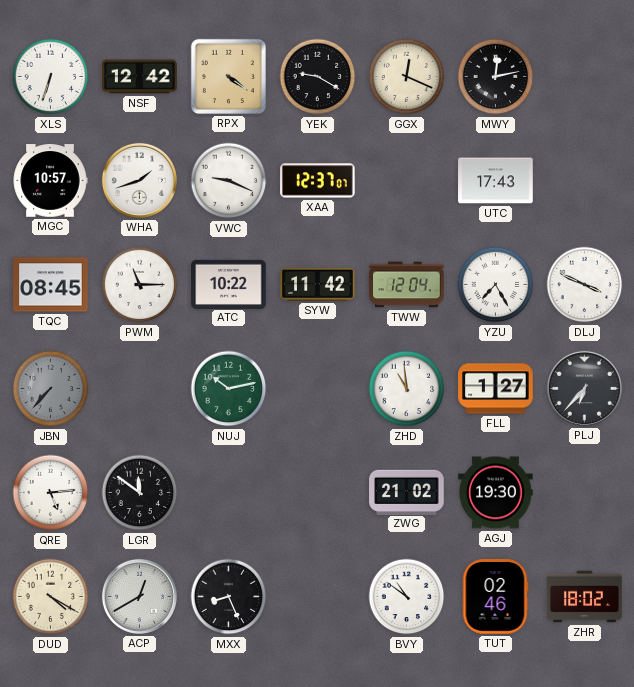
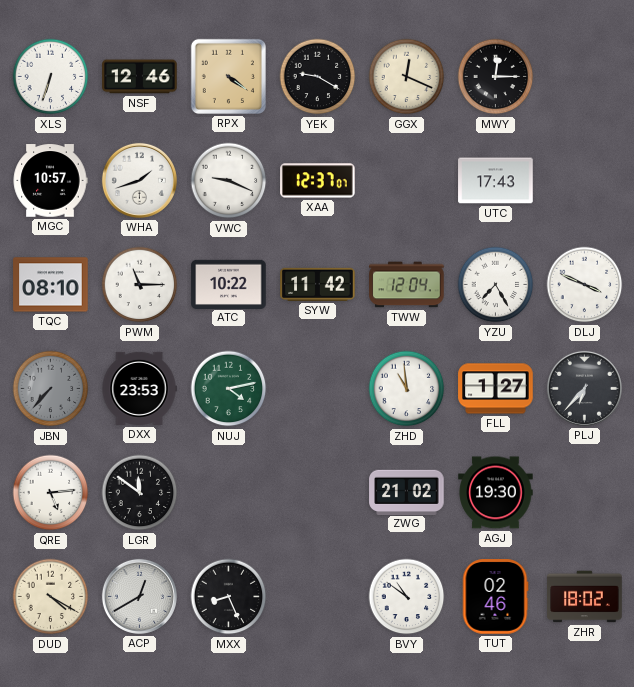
NSF: 12:42 -> 12:46
MWY: 12:13 -> 12:15
TQC: 08:45 -> 08:10
DXX: none -> 23:53
NUJ: 10:13 -> 4:13
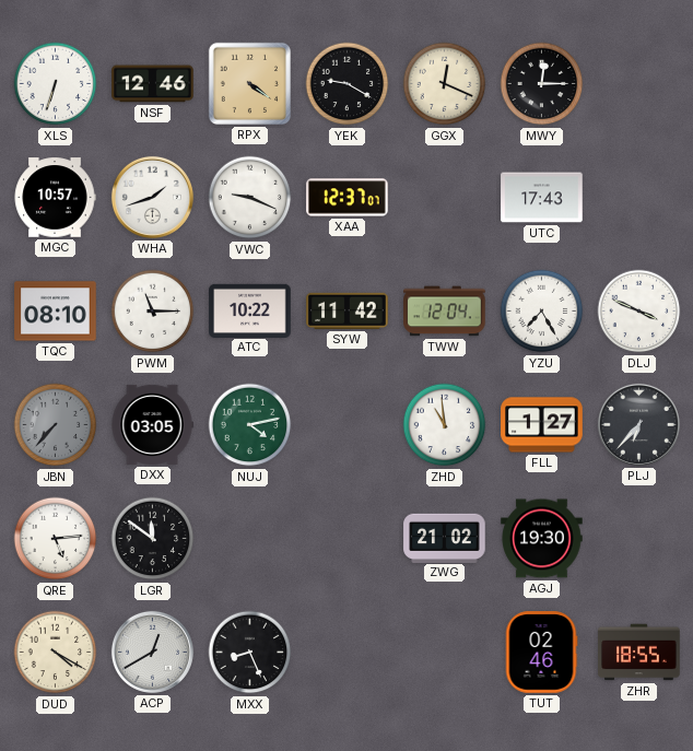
DXX: 23:53 -> 03:05
BVY: 10:51 -> none
ZHR: 18:02 -> 18:55
